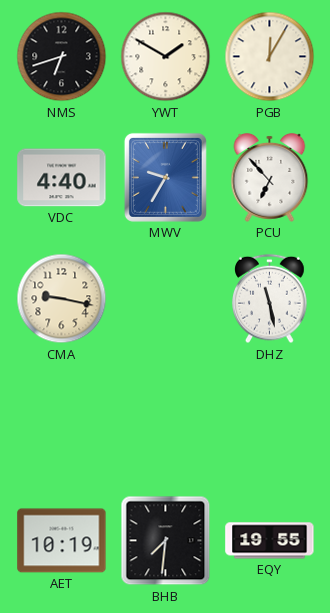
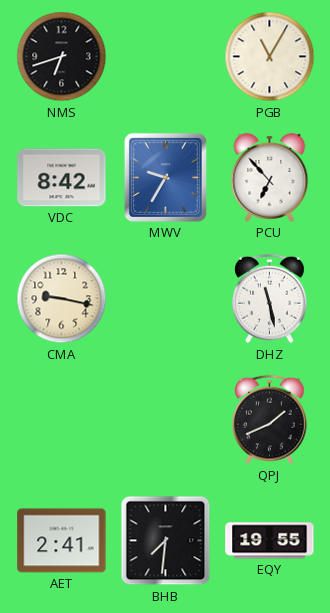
YWT: 1:50 -> none
PGB: 12:05 -> 11:05
VDC: 4:40 -> 8:42
QPJ: none -> 1:41
AET: 10:19 -> 2:41
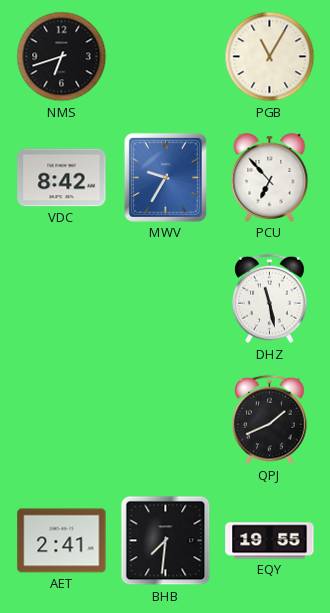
CMA: 9:17 -> none
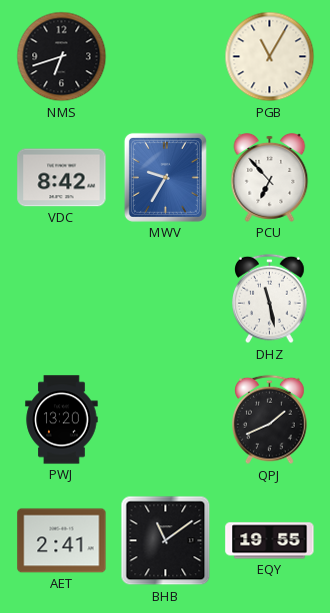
PWJ: none -> 13:20
BHB: 7:31 -> 11:09
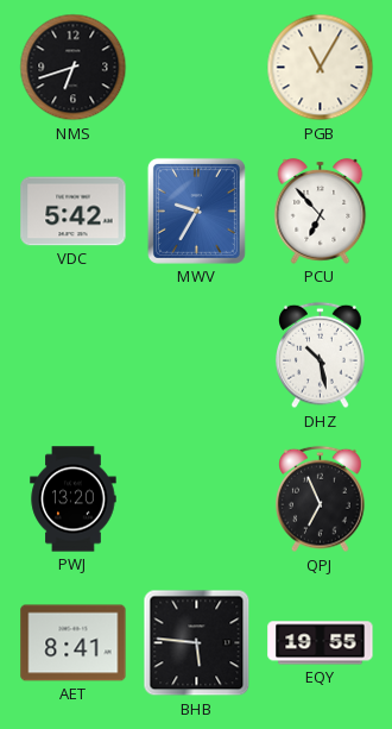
VDC: 8:42 -> 5:42
DHZ: 11:28 -> 10:28
QPJ: 1:41 -> 6:56
AET: 2:41 -> 8:41
BHB: 11:09 -> 5:46
